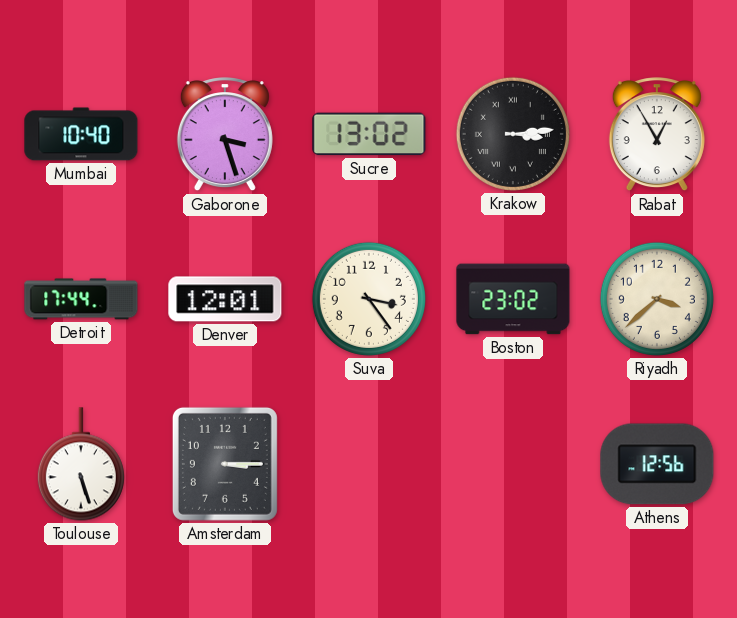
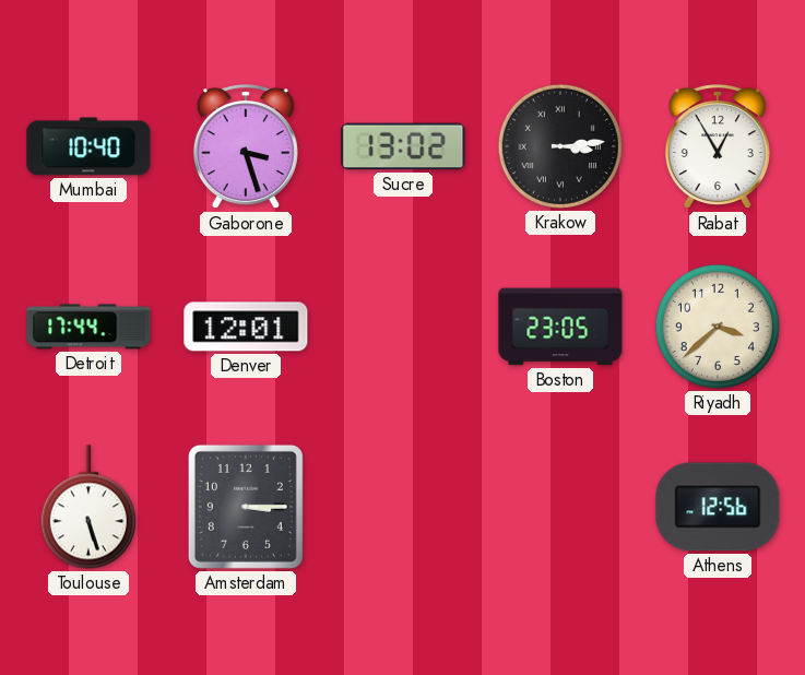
Suva: 3:24 -> none
Boston: 23:02 -> 23:05
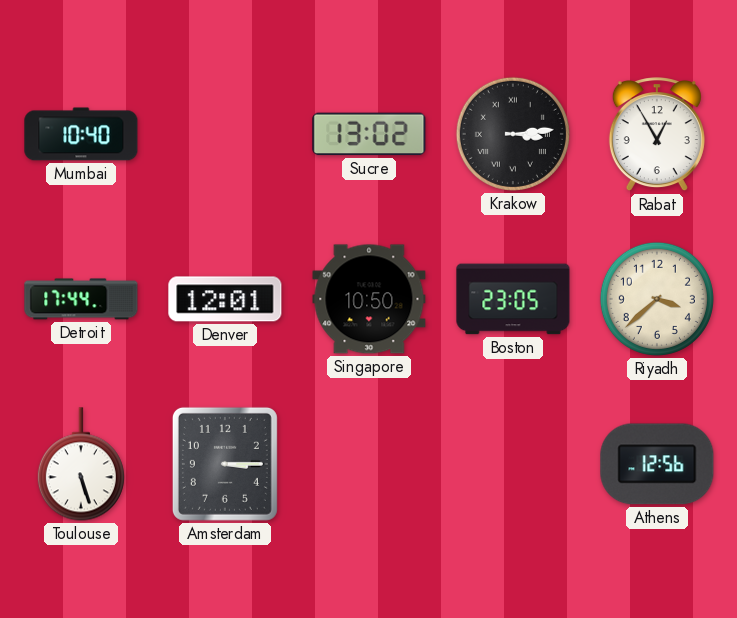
Gaborone: 3:27 -> none
Singapore: none -> 10:50
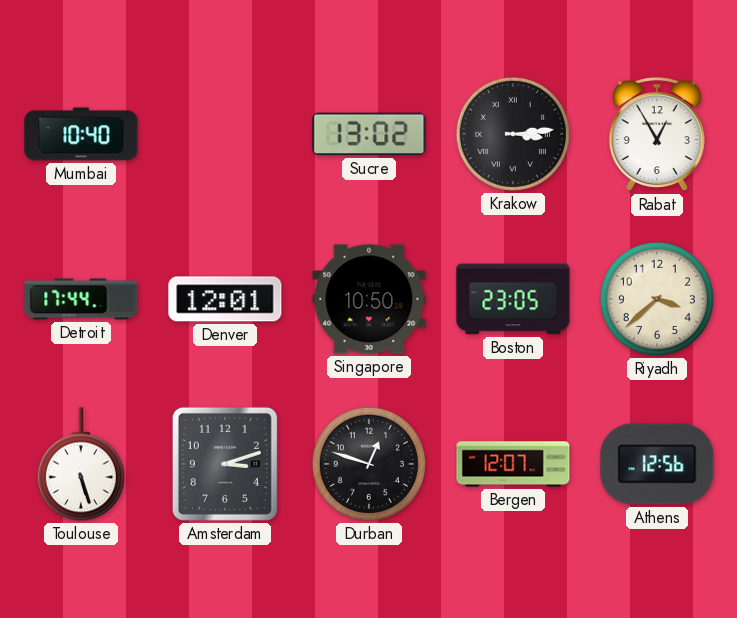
Amsterdam: 3:15 -> 3:12
Durban: none -> 12:48
Bergen: none -> 12:07
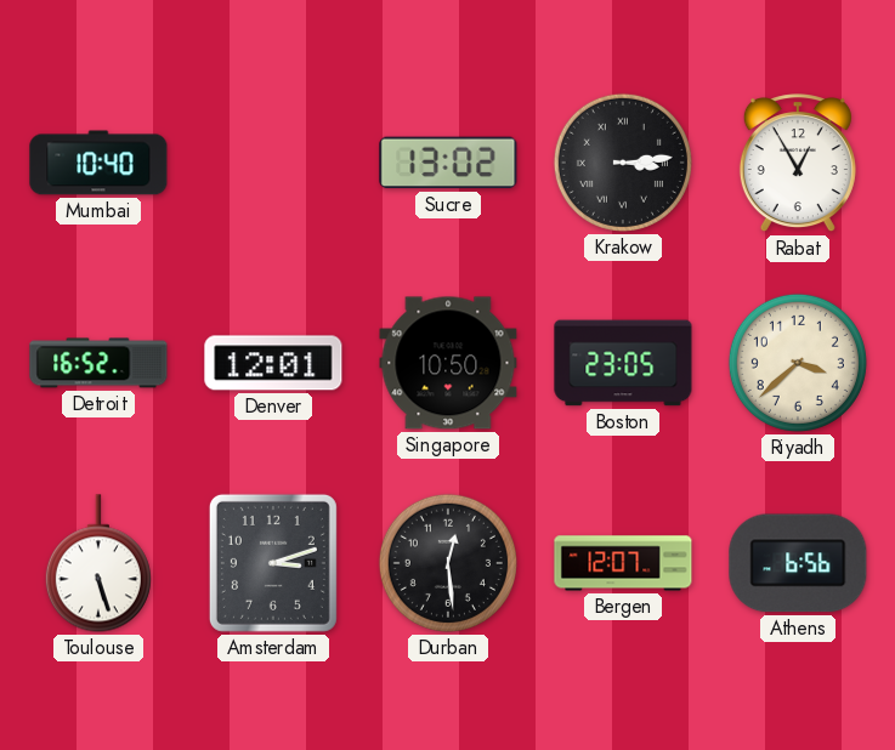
Detroit: 17:44 -> 16:52
Durban: 12:48 -> 12:29
Athens: 12:56 -> 6:56
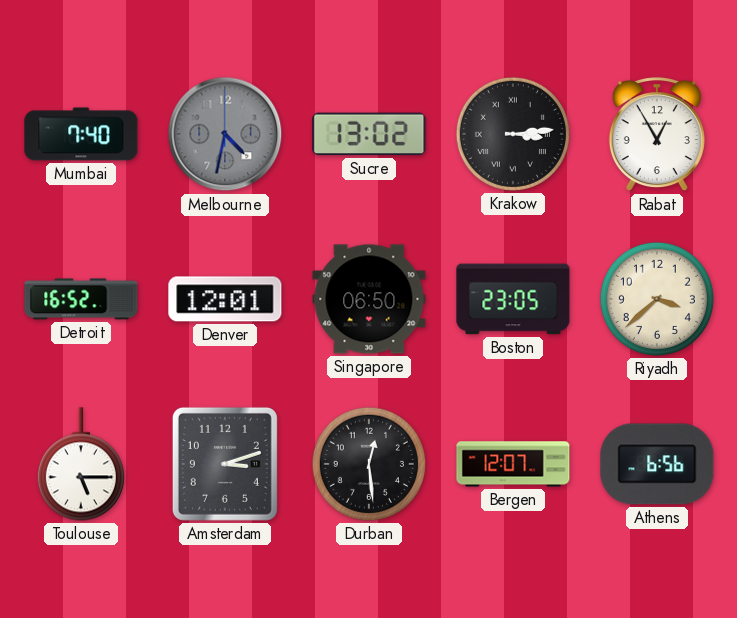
Mumbai: 10:40 -> 7:40
Melbourne: none -> 4:32
Singapore: 10:50 -> 06:50
Toulouse: 5:27 -> 5:15
